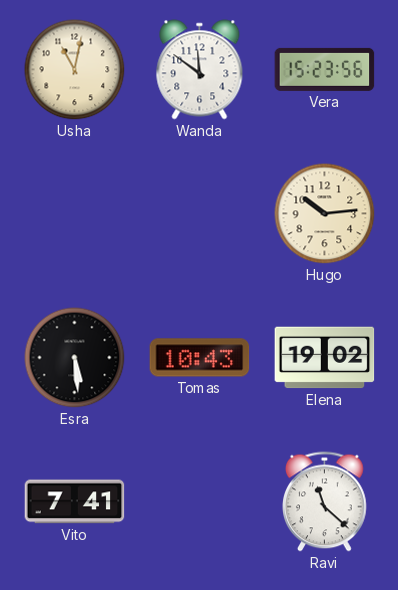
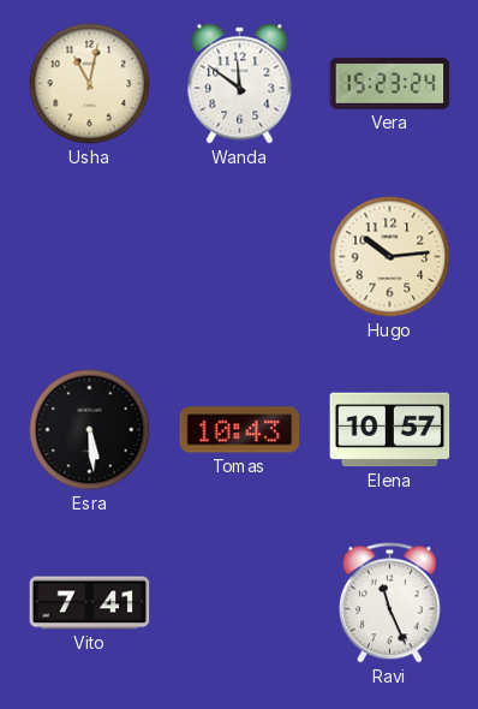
Vera: 15:23:56 -> 15:23:24
Elena: 19:02 -> 10:57
Ravi: 11:22 -> 11:26
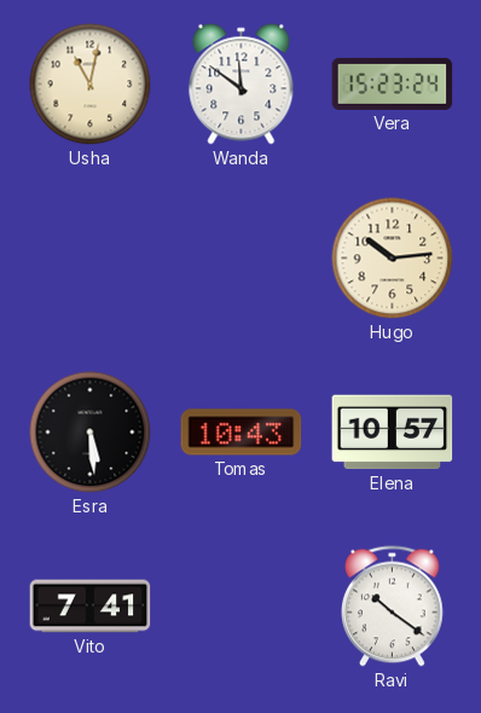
Ravi: 11:26 -> 10:21
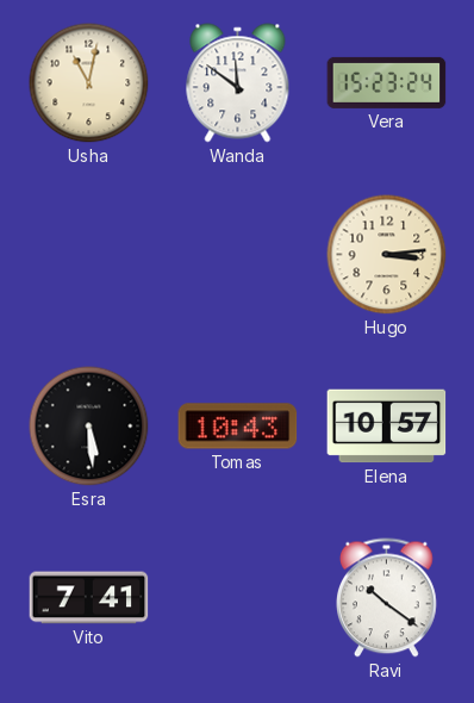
Hugo: 10:14 -> 3:14
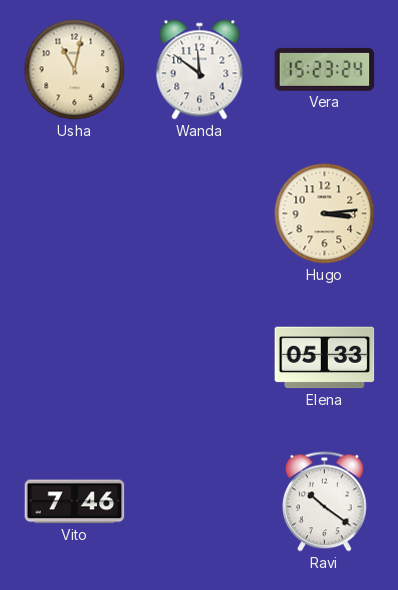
Esra: 5:29 -> none
Tomas: 10:43 -> none
Elena: 10:57 -> 05:33
Vito: 7:41 -> 7:46
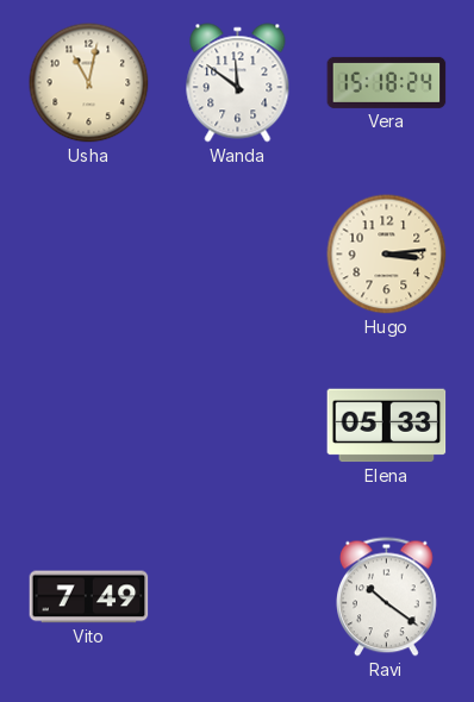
Vera: 15:23 -> 15:18
Vito: 7:46 -> 7:49
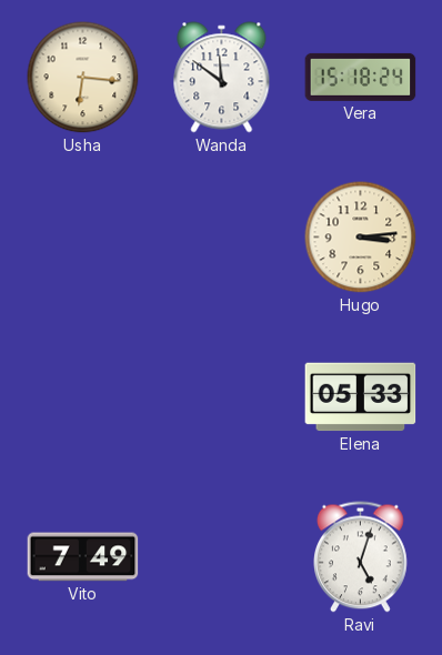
Usha: 11:02 -> 6:16
Ravi: 10:21 -> 5:03
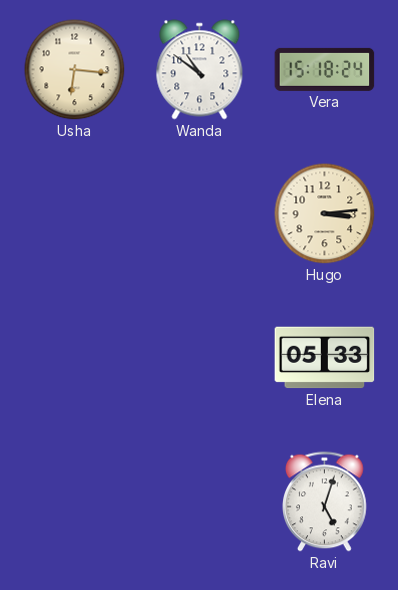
Wanda: 11:51 -> 10:51
Vito: 7:49 -> none
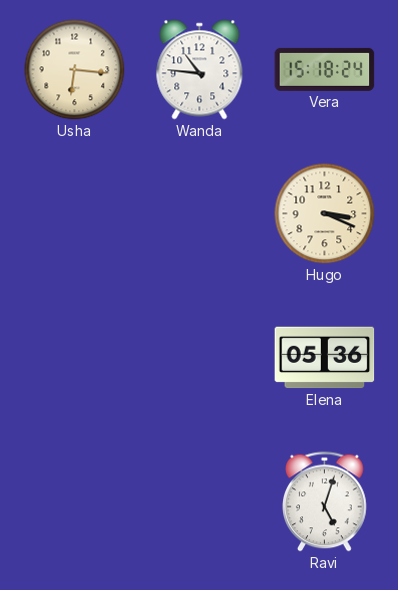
Wanda: 10:51 -> 10:46
Hugo: 3:14 -> 3:19
Elena: 05:33 -> 05:36
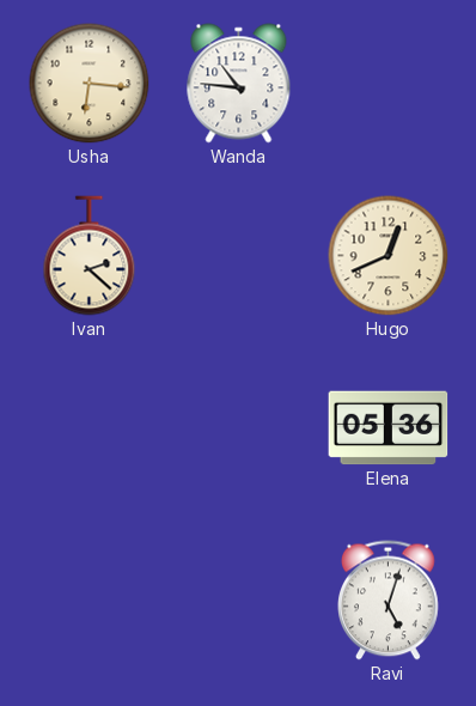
Vera: 15:18 -> none
Ivan: none -> 2:22
Hugo: 3:19 -> 12:41
